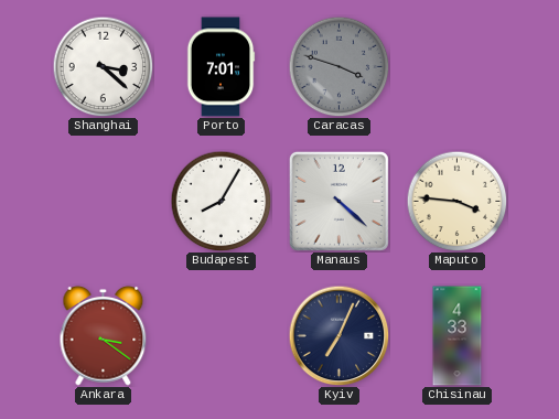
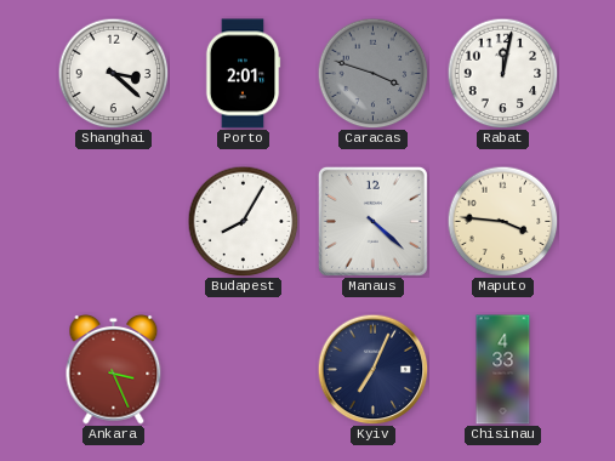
Porto: 7:01 -> 2:01
Rabat: none -> 12:02
Ankara: 3:21 -> 3:26
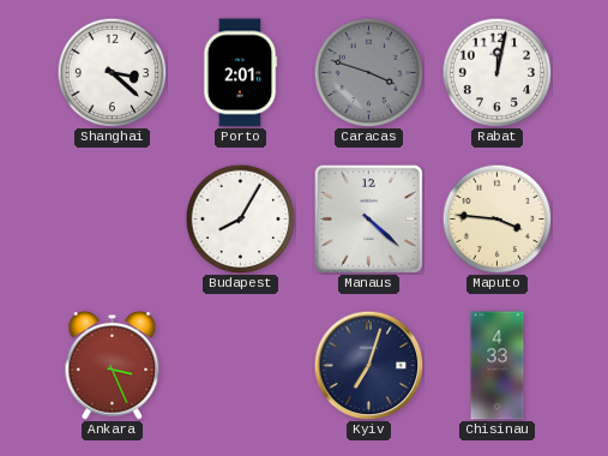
Kyiv: 7:04 -> 7:03
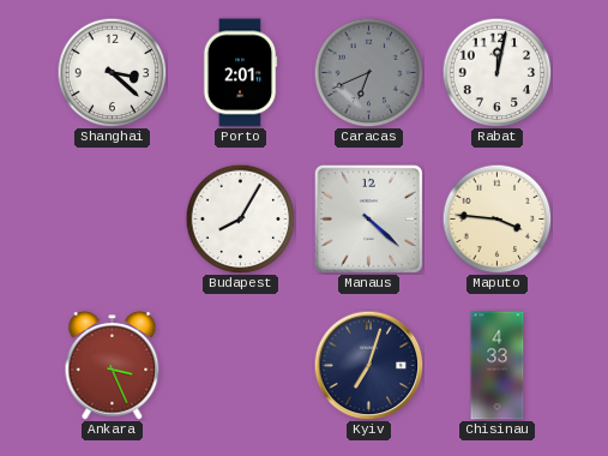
Caracas: 3:48 -> 6:41
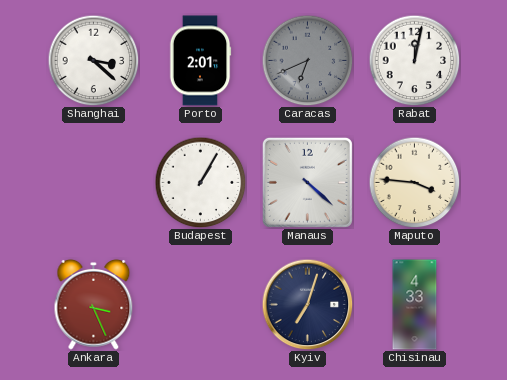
Budapest: 8:05 -> 1:05
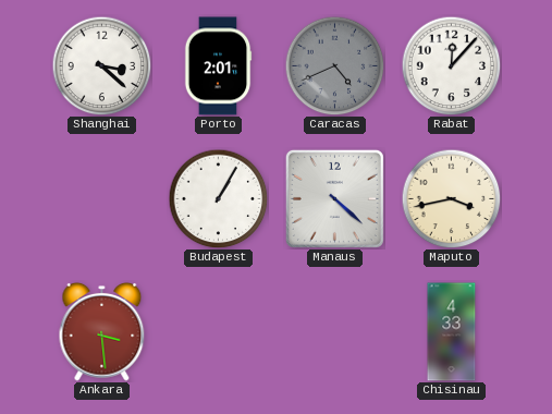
Caracas: 6:41 -> 4:41
Rabat: 12:02 -> 12:07
Maputo: 3:46 -> 3:43
Ankara: 3:26 -> 3:29
Kyiv: 7:03 -> none
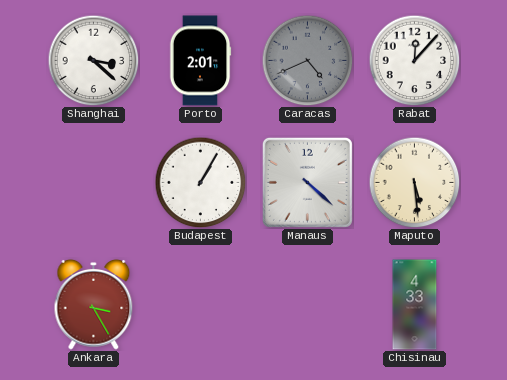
Maputo: 3:43 -> 5:29
Ankara: 3:29 -> 3:25
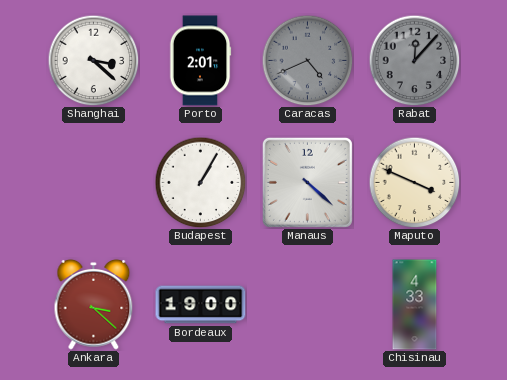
Rabat dial: white -> grey
Maputo: 5:29 -> 3:49
Ankara: 3:25 -> 3:22
Bordeaux: none -> 19:00
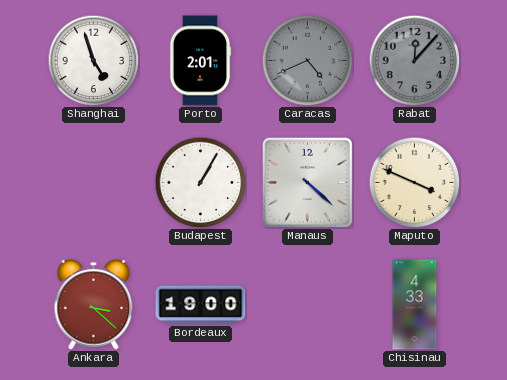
Shanghai: 3:22 -> 4:57
